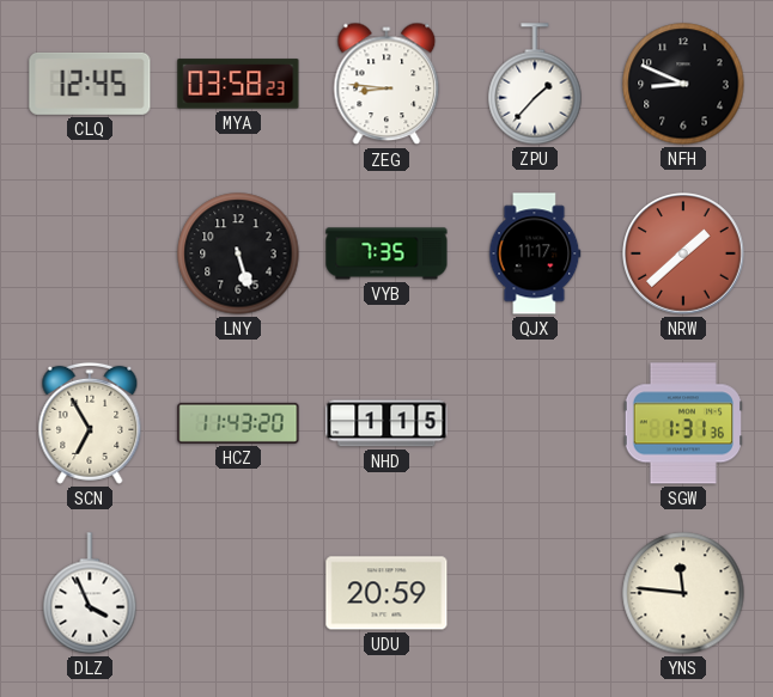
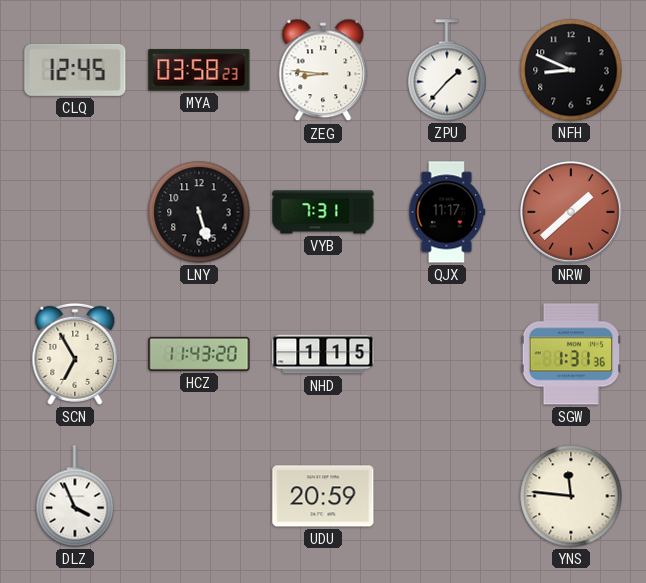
VYB: 7:35 -> 7:31
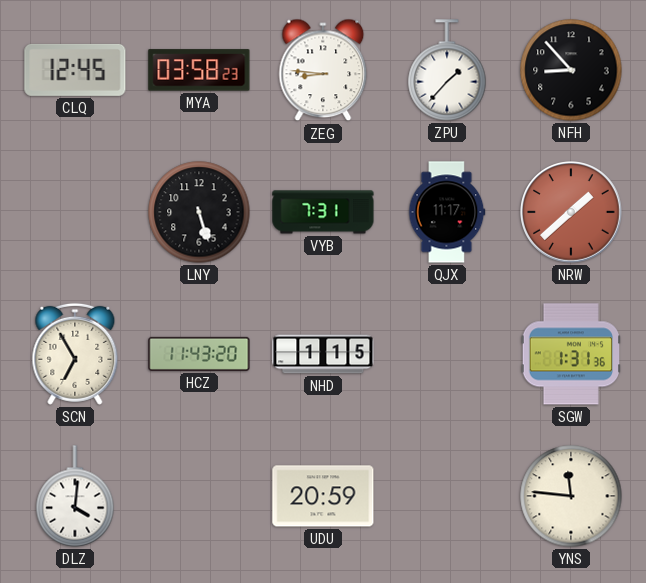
NFH: 8:49 -> 8:53
DLZ: 3:56 -> 4:01
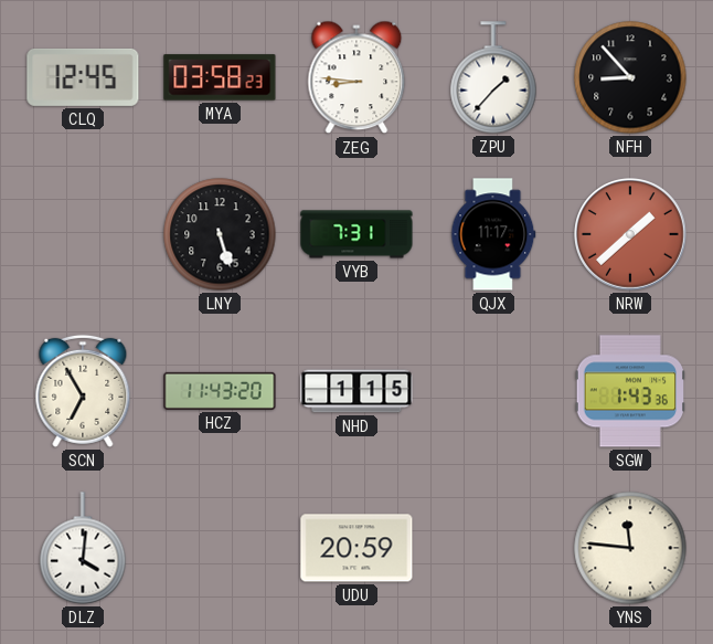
SGW: 1:31 -> 1:43
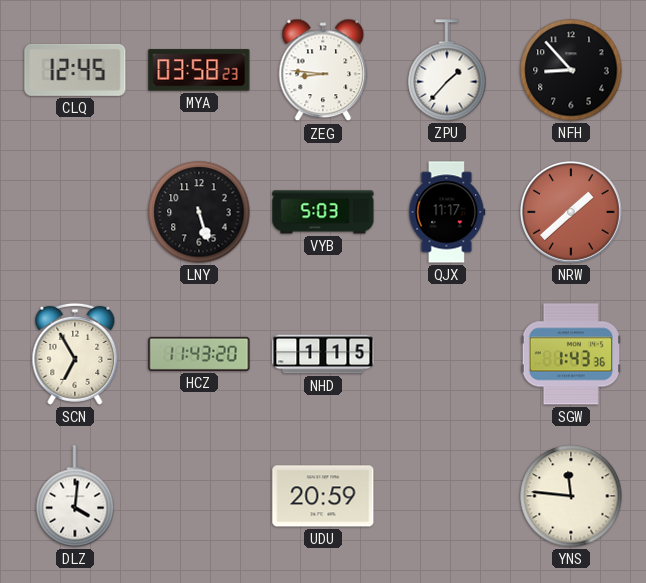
VYB: 7:31 -> 5:03
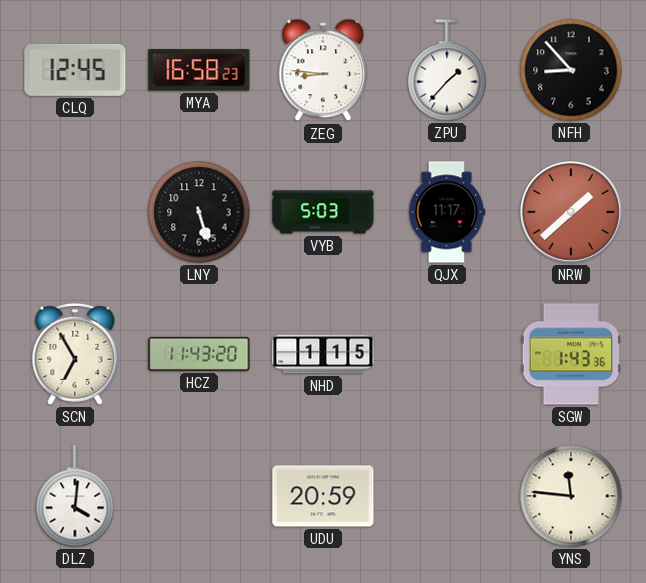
MYA: 03:58 -> 16:58
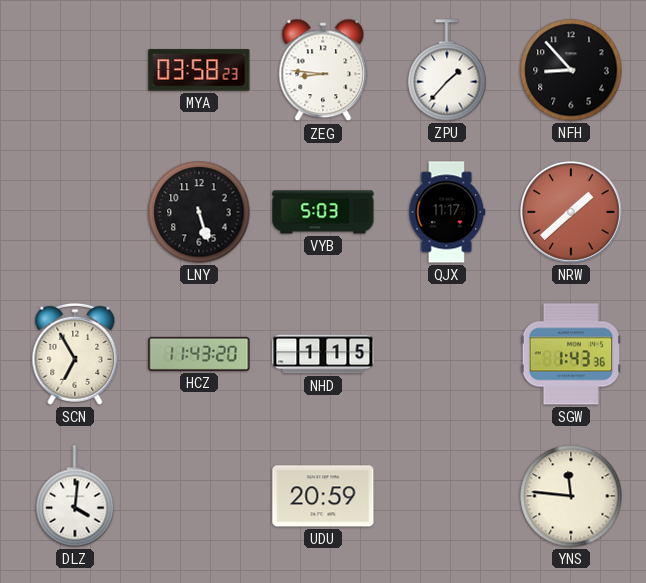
CLQ: 12:45 -> none
MYA: 16:58 -> 03:58
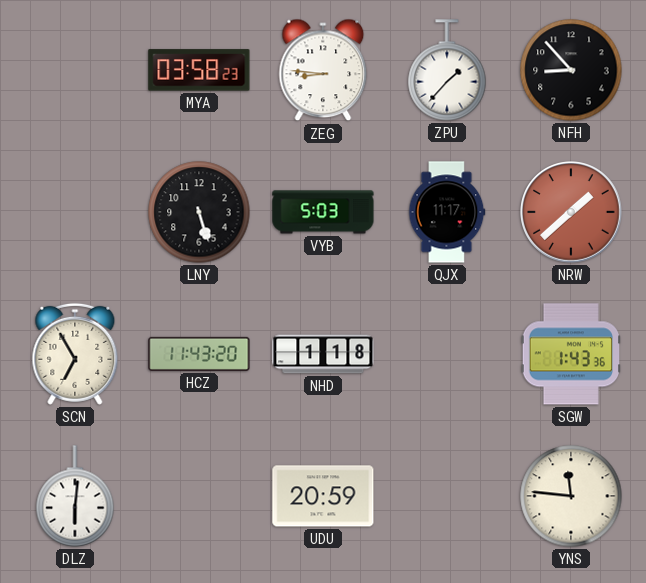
NHD: 1:15 -> 1:18
DLZ: 4:01 -> 6:01
